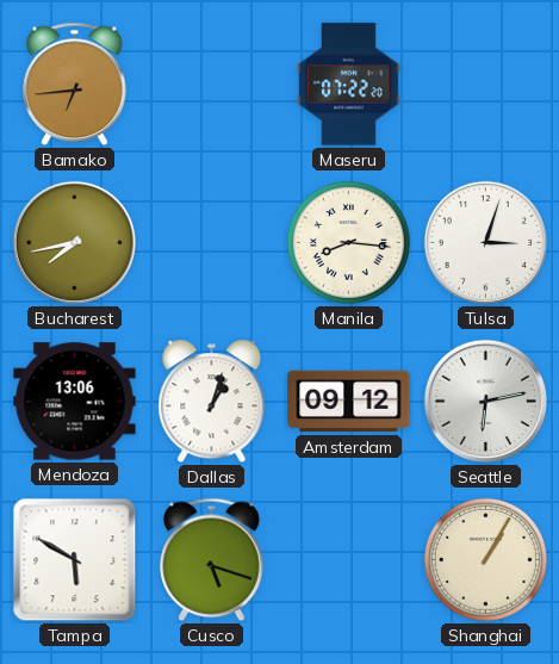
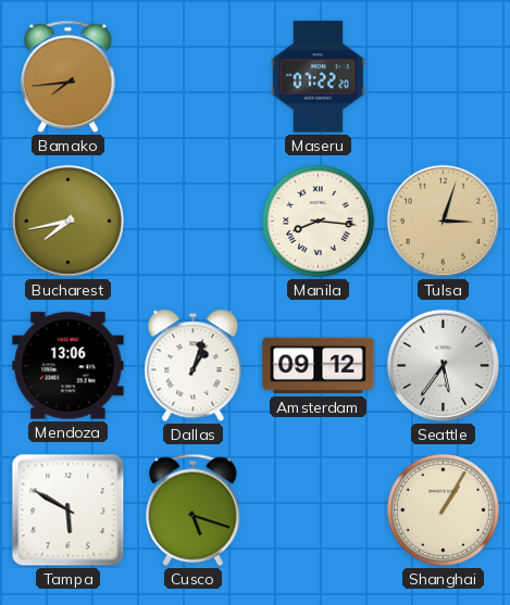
Bamako: 6:44 -> 7:44
Tulsa dial: white -> champagne
Seattle: 6:13 -> 5:36
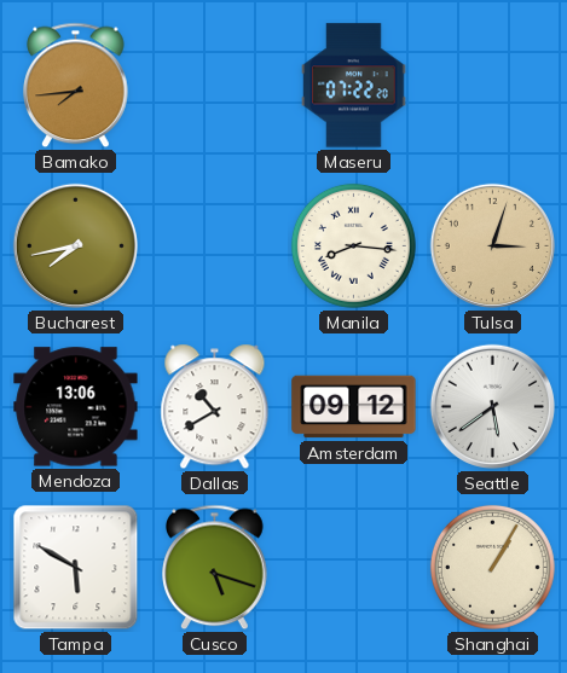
Dallas: 1:03 -> 10:40
Seattle: 5:36 -> 5:39
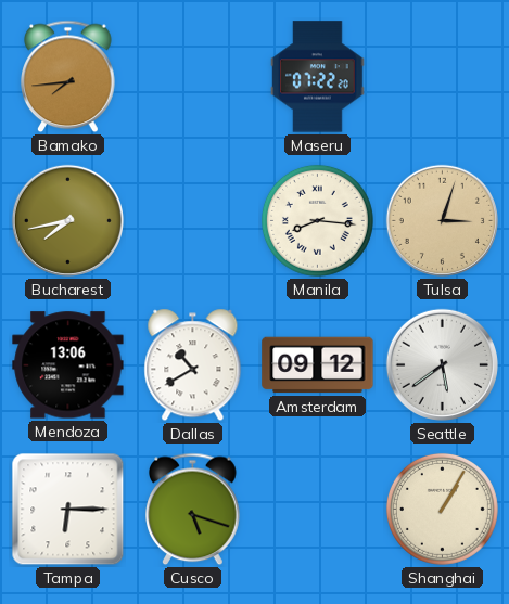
Tampa: 5:50 -> 6:15
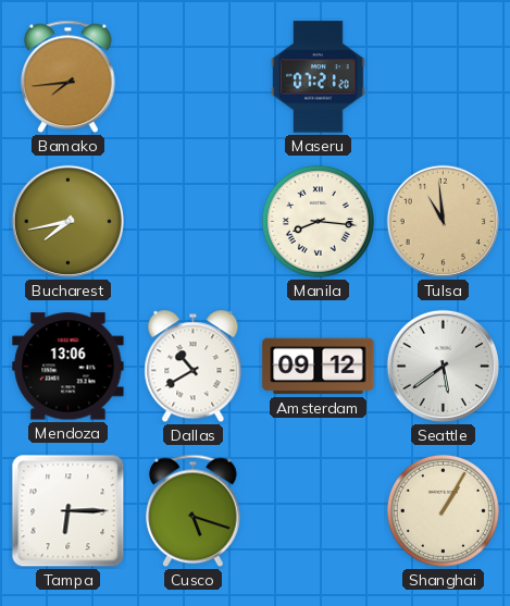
Maseru: 07:22 -> 07:21
Tulsa: 3:03 -> 10:59
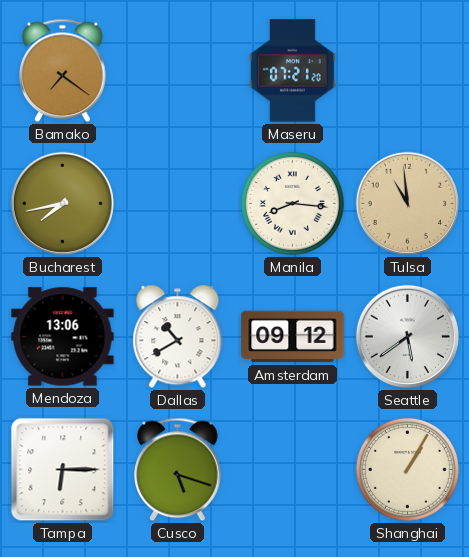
Bamako: 7:44 -> 7:21
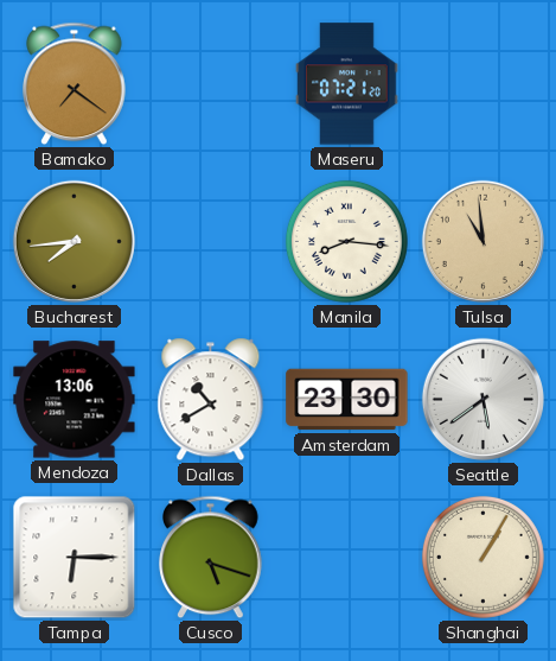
Bucharest: 7:43 -> 7:44
Amsterdam: 09:12 -> 23:30
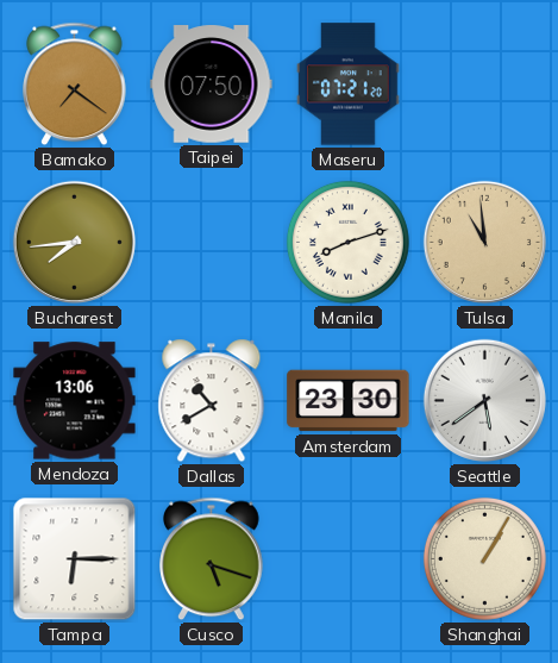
Taipei: none -> 07:50
Manila: 8:16 -> 8:12
